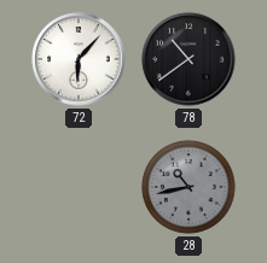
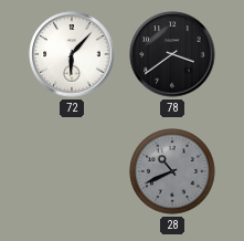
78: 10:39 -> 3:39
28: 10:43 -> 10:41
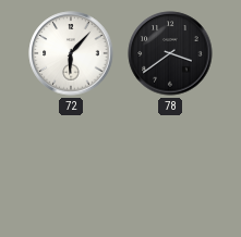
28: 10:41 -> none
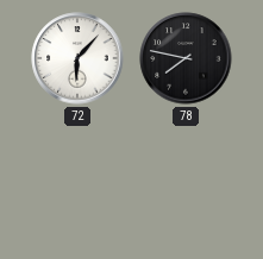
78: 3:39 -> 7:47
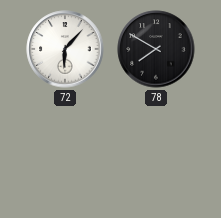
78: 7:47 -> 7:50
